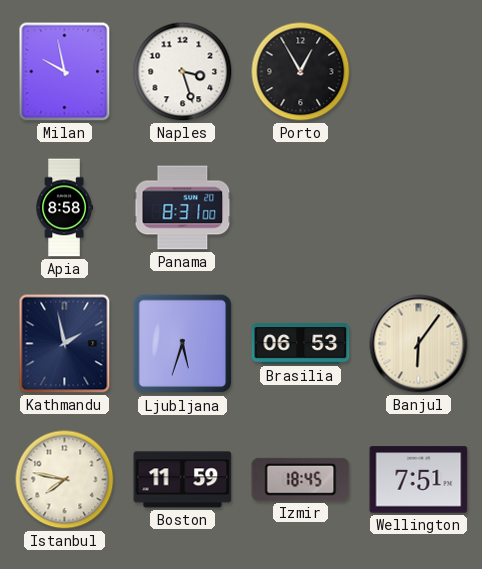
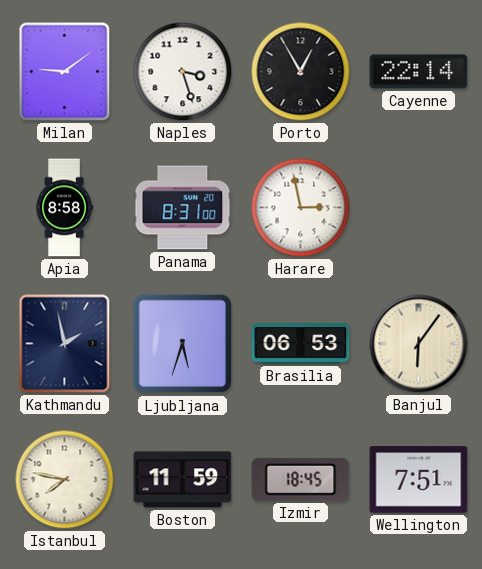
Milan: 9:58 -> 9:09
Cayenne: none -> 22:14
Harare: none -> 2:58
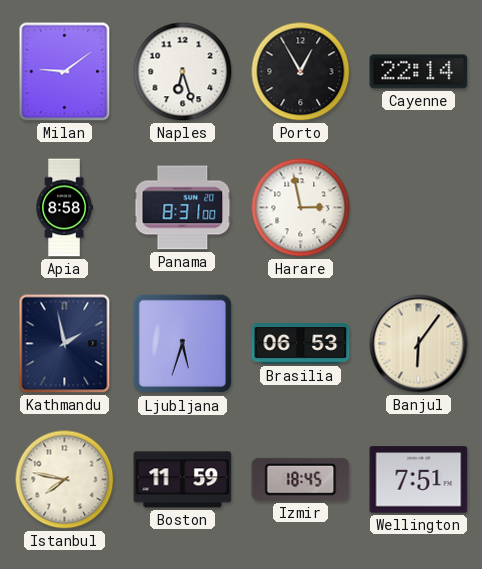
Naples: 3:27 -> 6:27
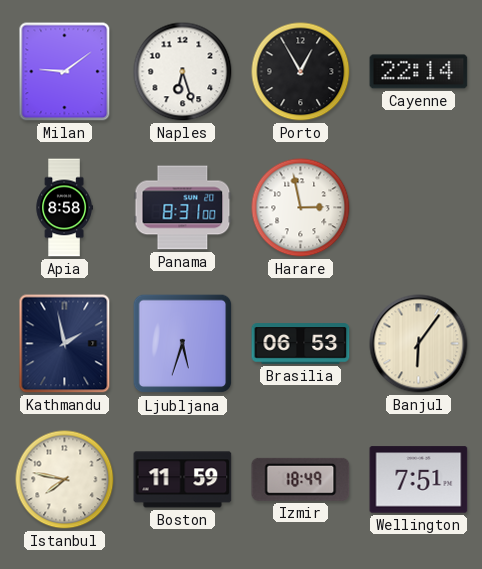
Izmir: 18:45 -> 18:49
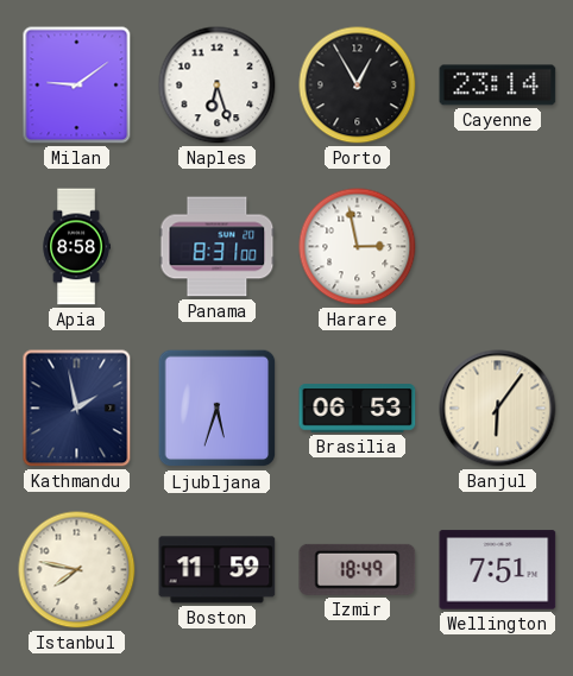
Cayenne: 22:14 -> 23:14
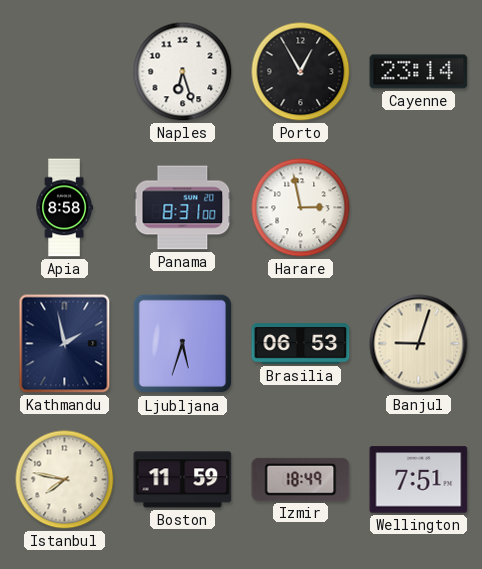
Milan: 9:09 -> none
Banjul: 6:06 -> 9:03
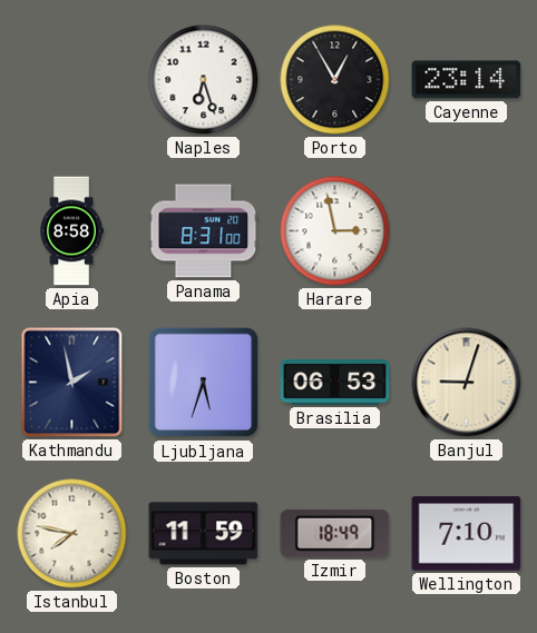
Wellington: 7:51 -> 7:10
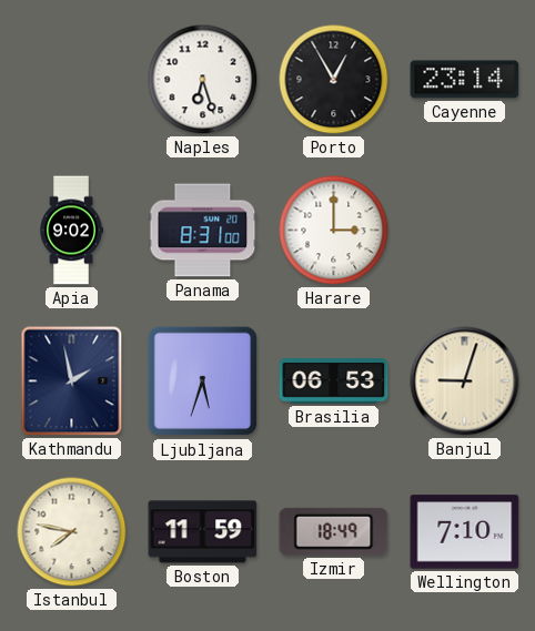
Apia: 8:58 -> 9:02
Harare: 2:58 -> 3:00
